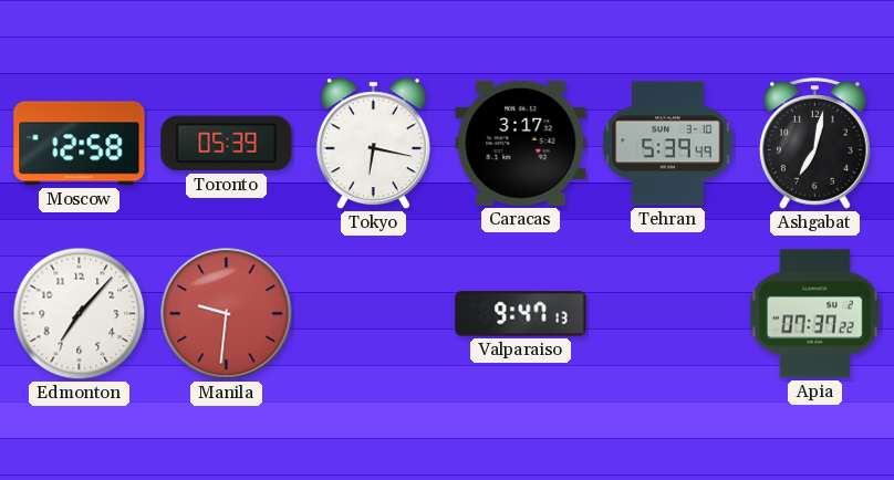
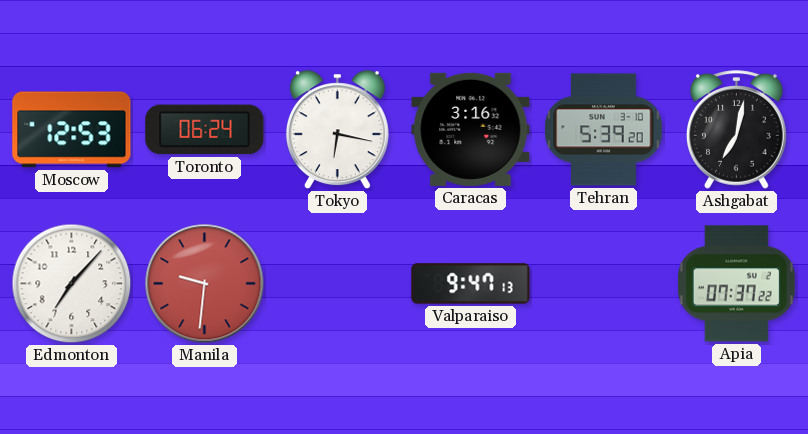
Moscow: 12:58 -> 12:53
Toronto: 05:39 -> 06:24
Caracas: 3:17 -> 3:16
Tehran: 5:39:49 -> 5:39:20
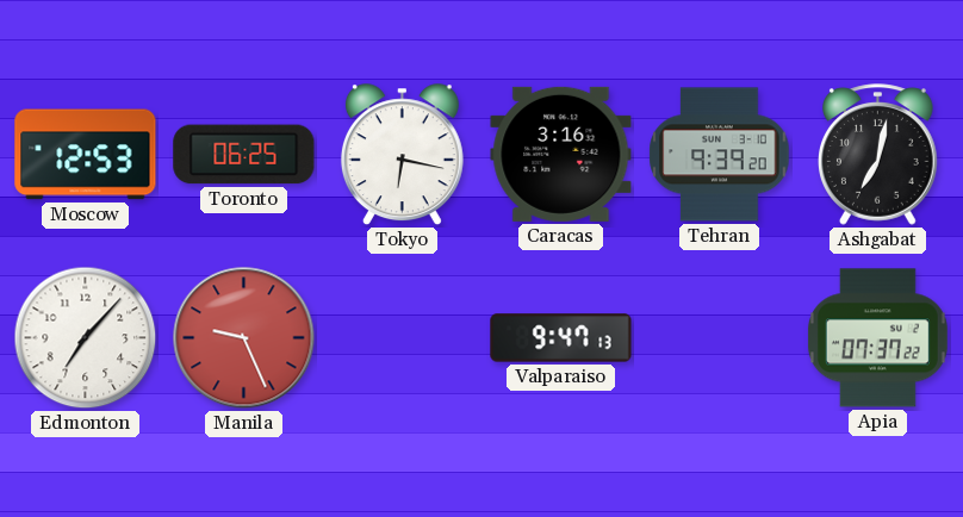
Toronto: 06:24 -> 06:25
Tehran: 5:39 -> 9:39
Manila: 9:31 -> 9:26
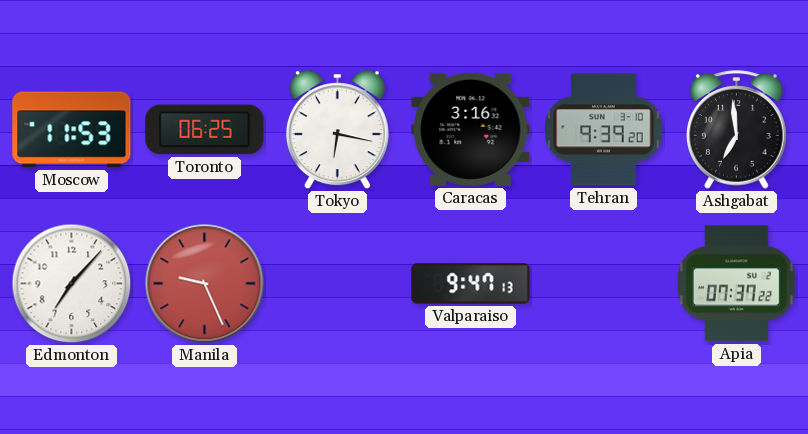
Moscow: 12:53 -> 11:53
Ashgabat: 7:02 -> 6:59
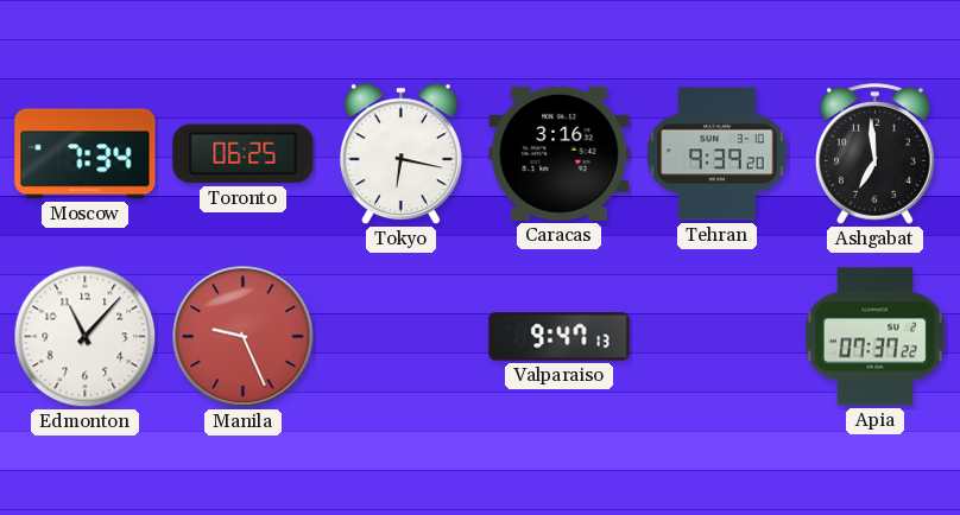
Moscow: 11:53 -> 7:34
Edmonton: 7:07 -> 11:07
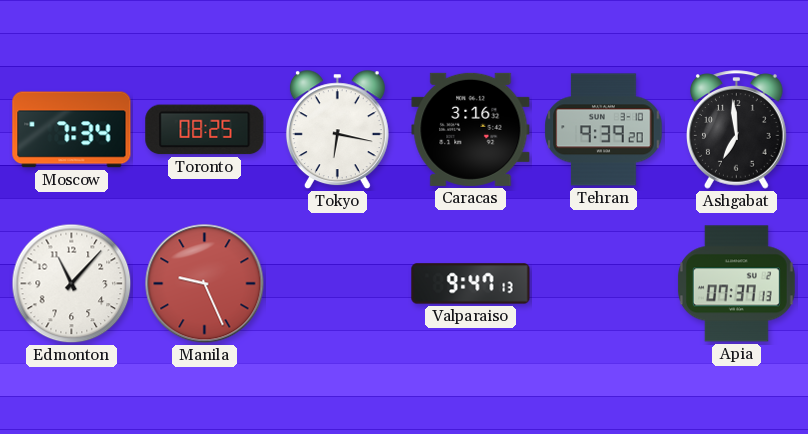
Toronto: 06:25 -> 08:25
Apia: 07:37:22 -> 07:37:13
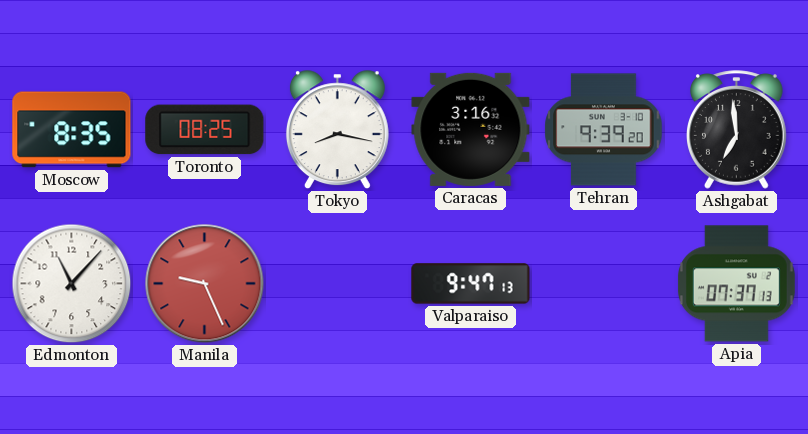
Moscow: 7:34 -> 8:35
Tokyo: 6:17 -> 8:17
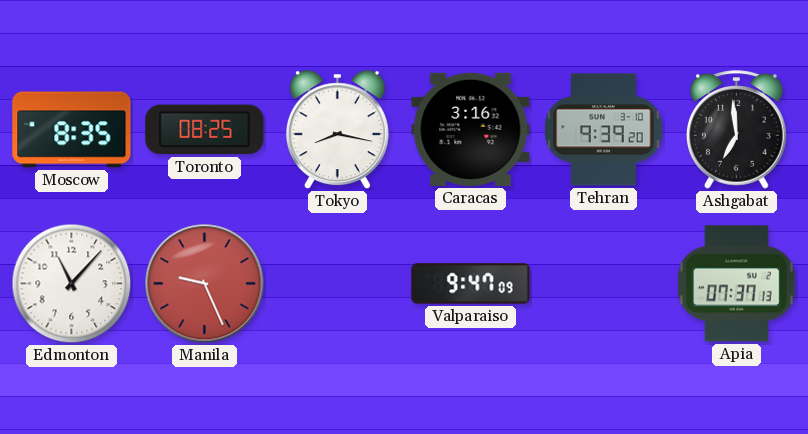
Valparaiso: 9:47:13 -> 9:47:09
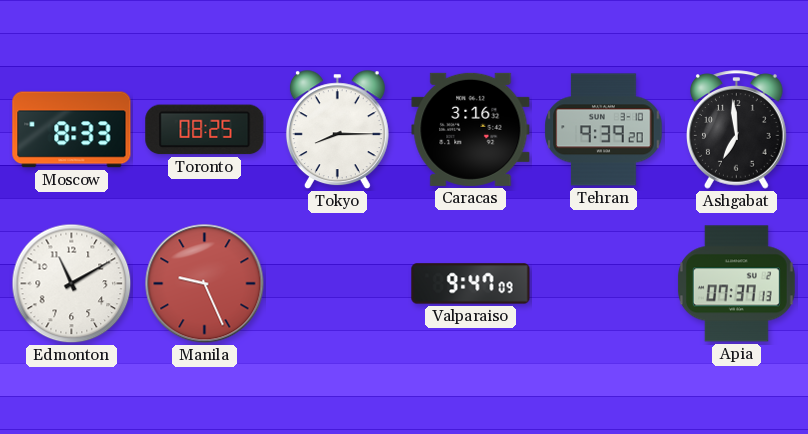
Moscow: 8:35 -> 8:33
Tokyo: 8:17 -> 8:15
Edmonton: 11:07 -> 11:10
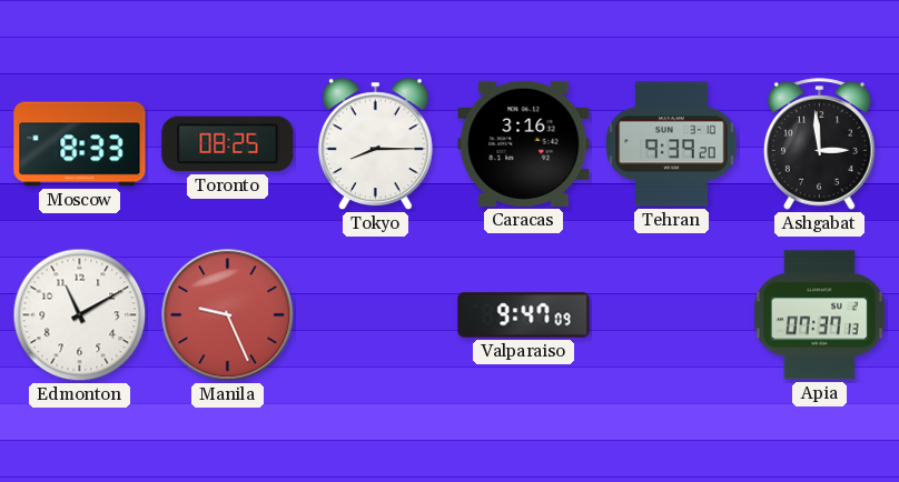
Ashgabat: 6:59 -> 2:59
